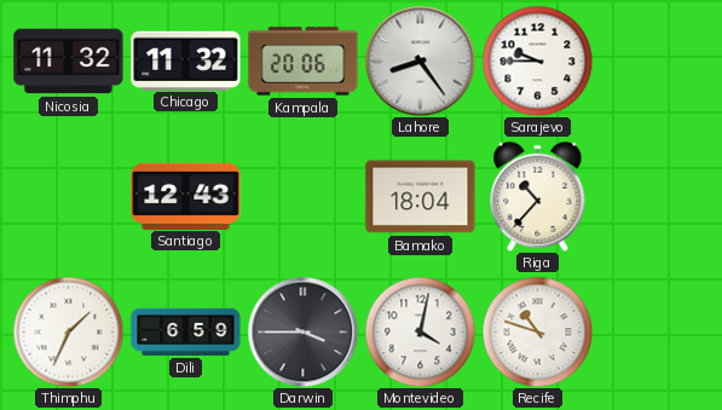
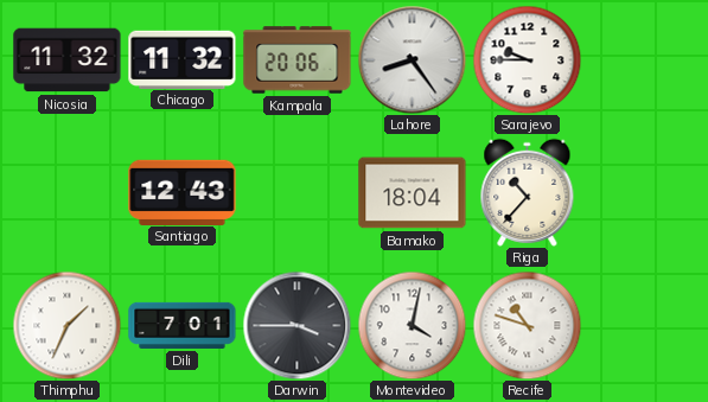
Dili: 6:59 -> 7:01
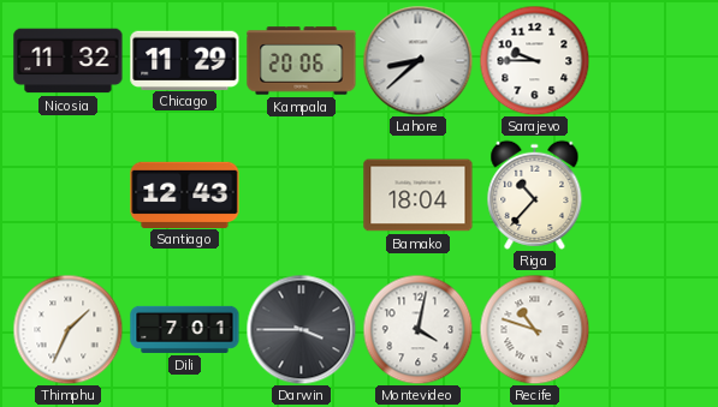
Chicago: 11:32 -> 11:29
Lahore: 8:24 -> 8:38
